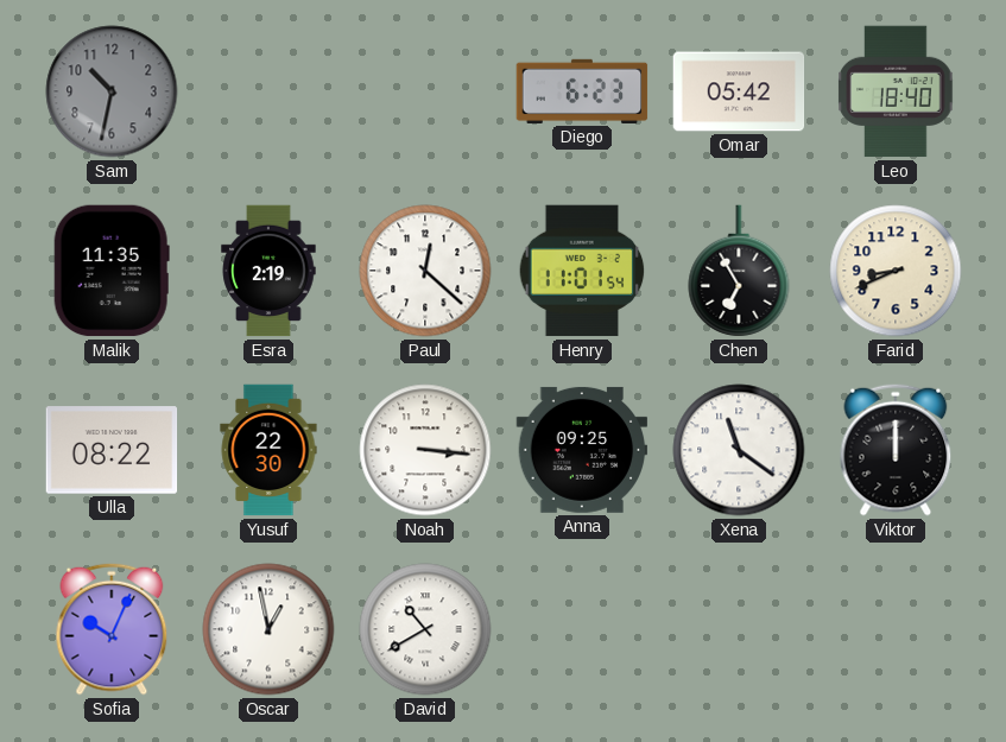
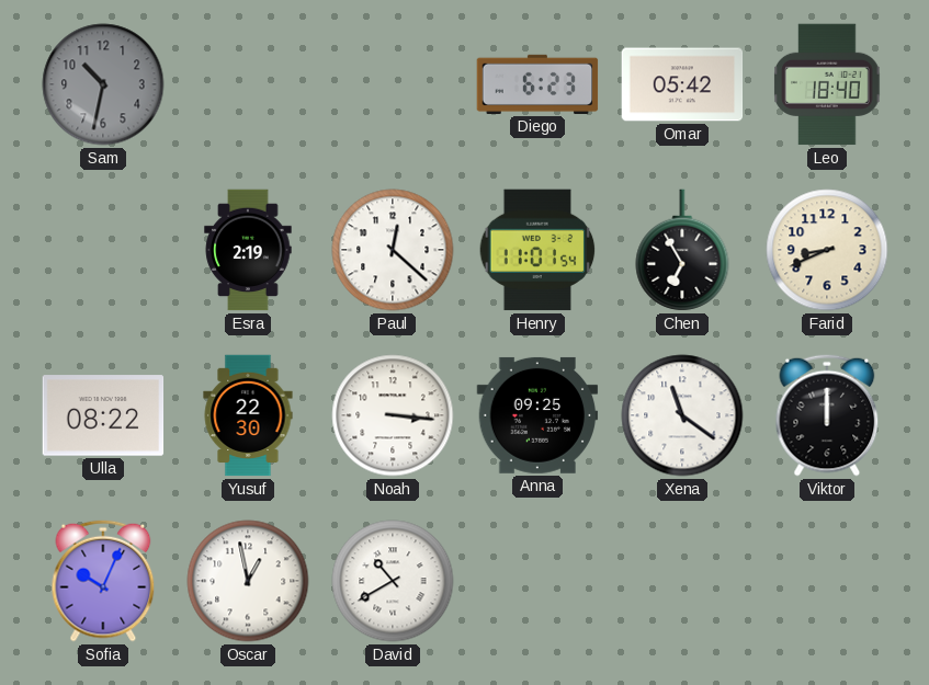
Malik: 11:35 -> none
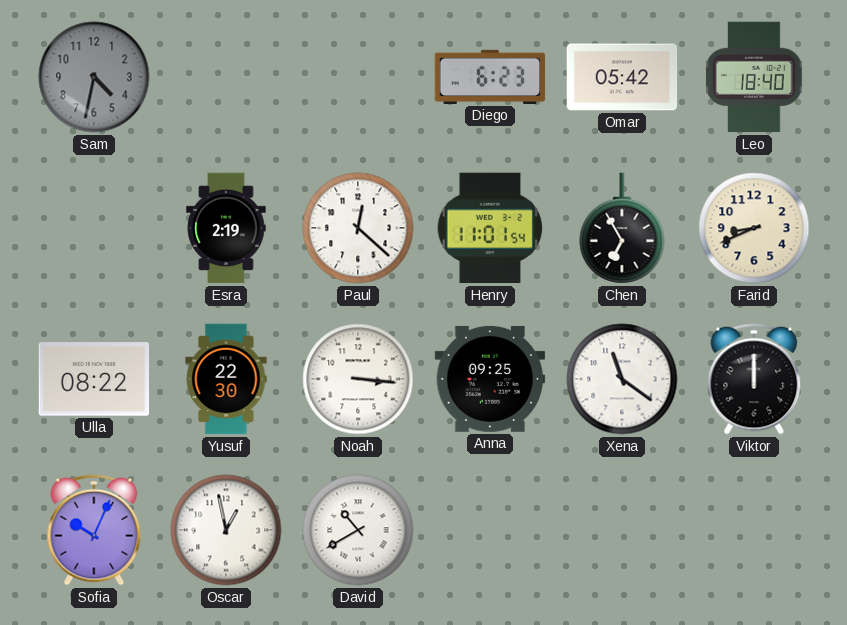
Sam: 10:32 -> 4:32
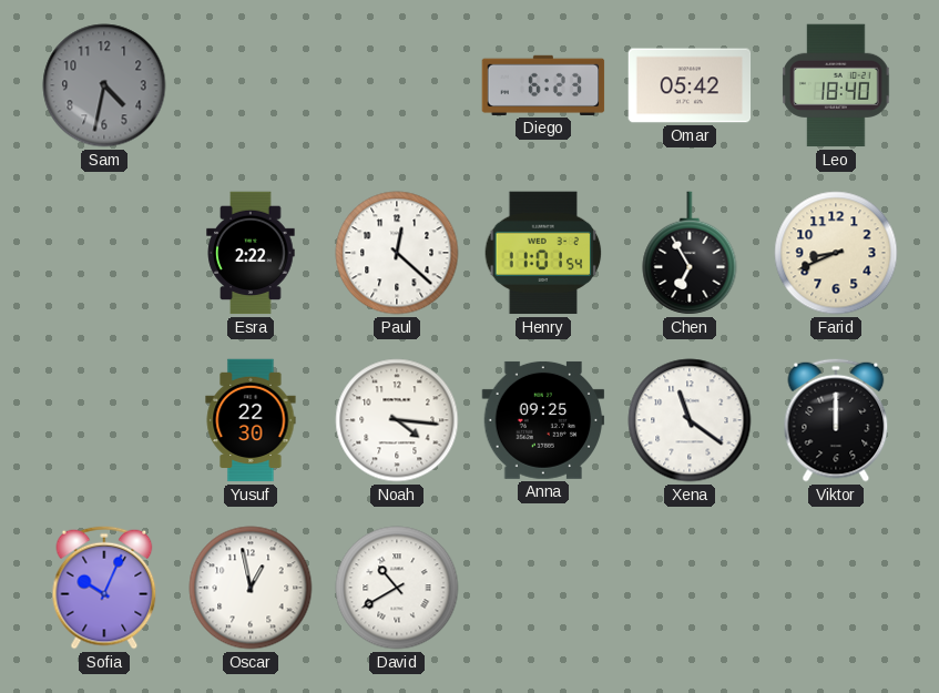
Esra: 2:19 -> 2:22
Ulla: 08:22 -> none
Noah: 3:16 -> 4:16
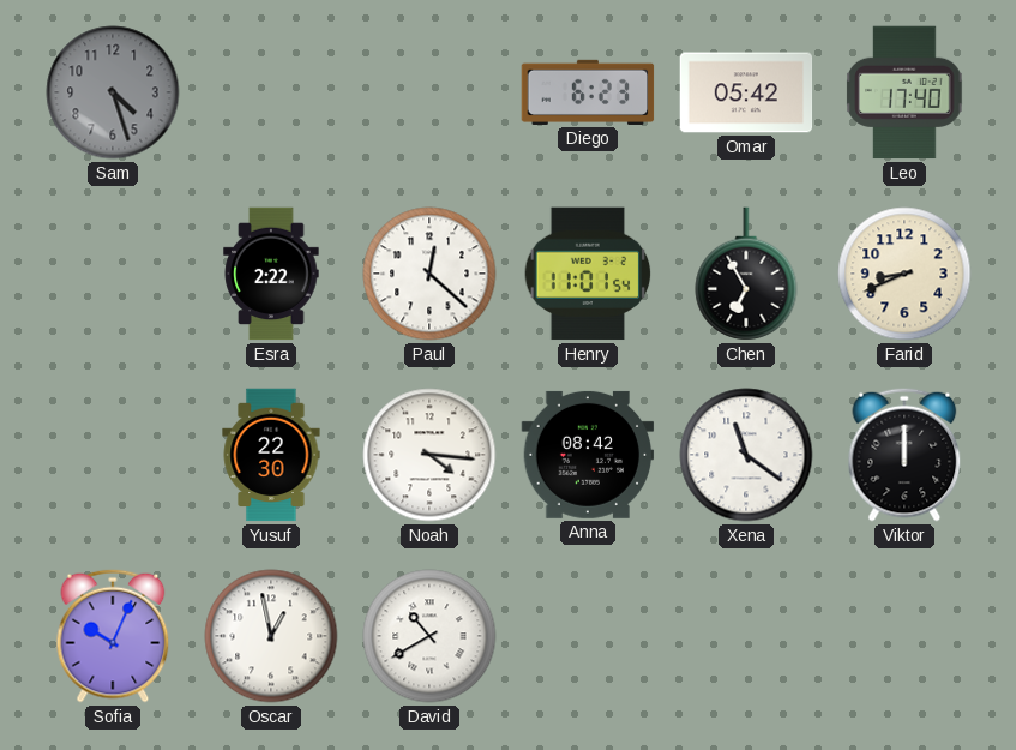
Sam: 4:32 -> 4:27
Leo: 18:40 -> 17:40
Anna: 09:25 -> 08:42
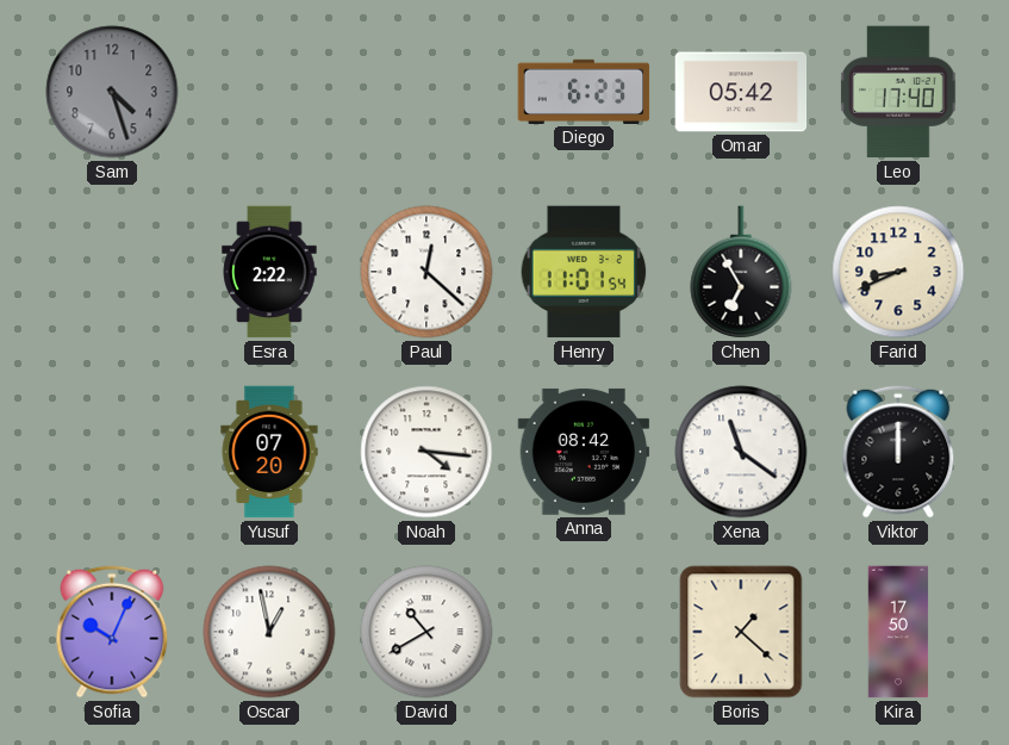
Yusuf: 22:30 -> 07:20
Boris: none -> 1:22
Kira: none -> 17:50
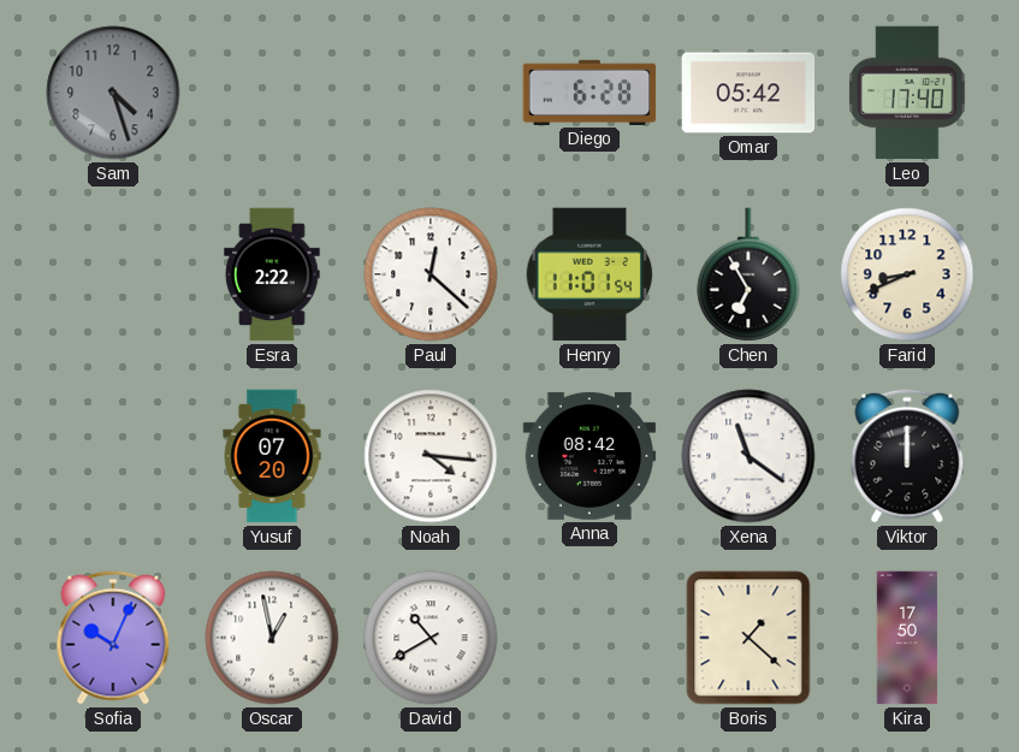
Diego: 6:23 -> 6:28
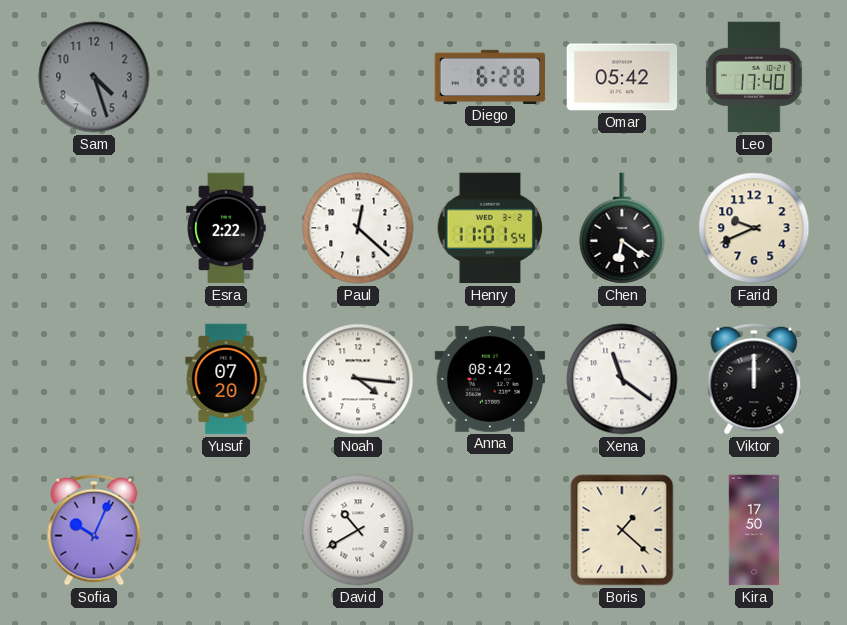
Chen: 6:55 -> 6:21
Farid: 8:41 -> 9:41
Oscar: 12:58 -> none
